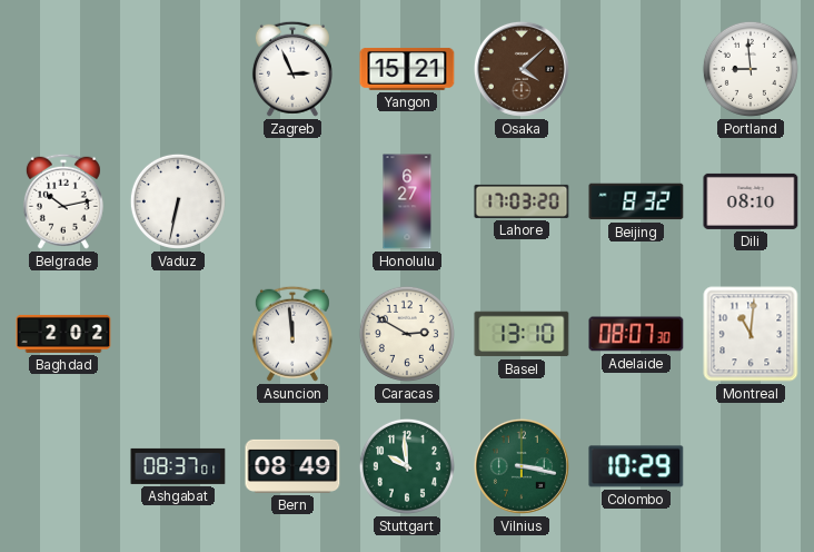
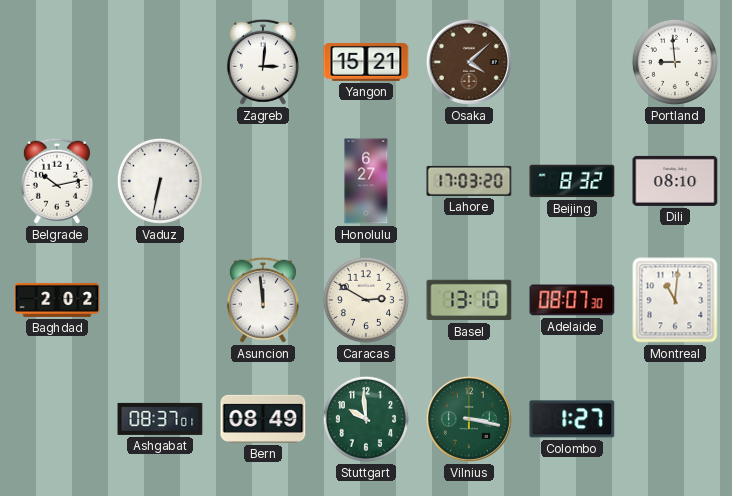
Zagreb: 2:56 -> 3:01
Colombo: 10:29 -> 1:27
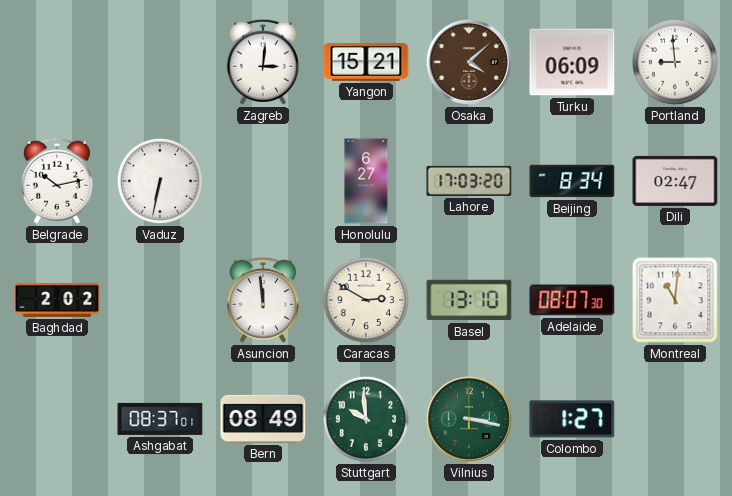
Turku: none -> 06:09
Beijing: 8:32 -> 8:34
Dili: 08:10 -> 02:47
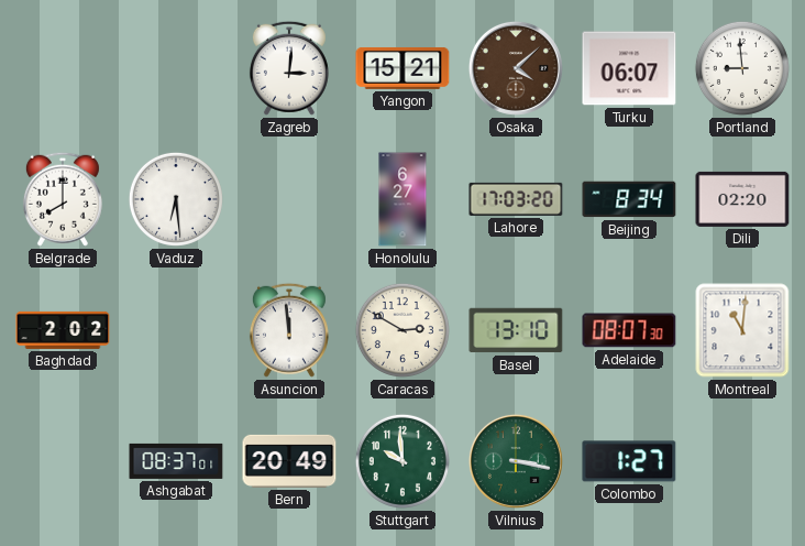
Turku: 06:09 -> 06:07
Belgrade: 10:13 -> 8:00
Vaduz: 6:32 -> 6:29
Dili: 02:47 -> 02:20
Bern: 08:49 -> 20:49
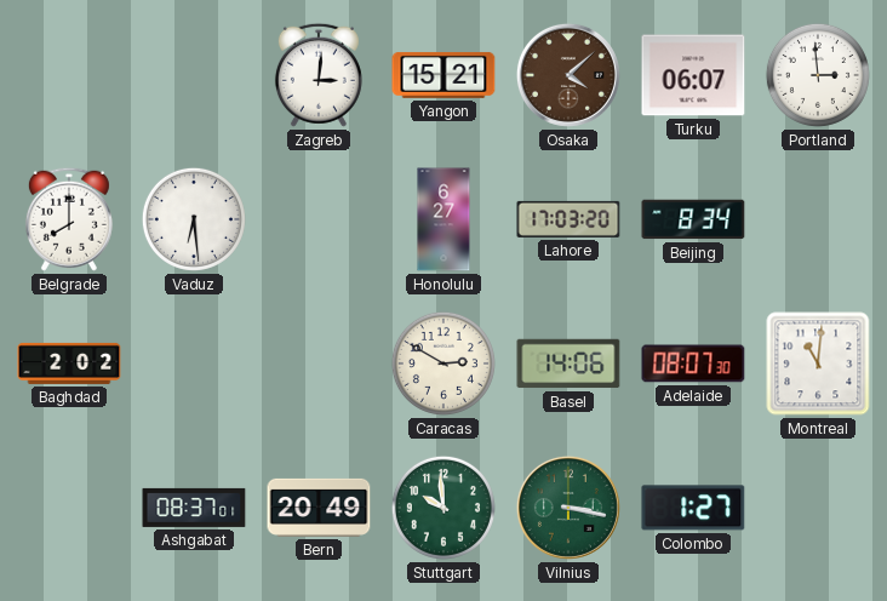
Portland: 8:59 -> 2:59
Dili: 02:20 -> none
Asuncion: 11:59 -> none
Basel: 13:10 -> 14:06
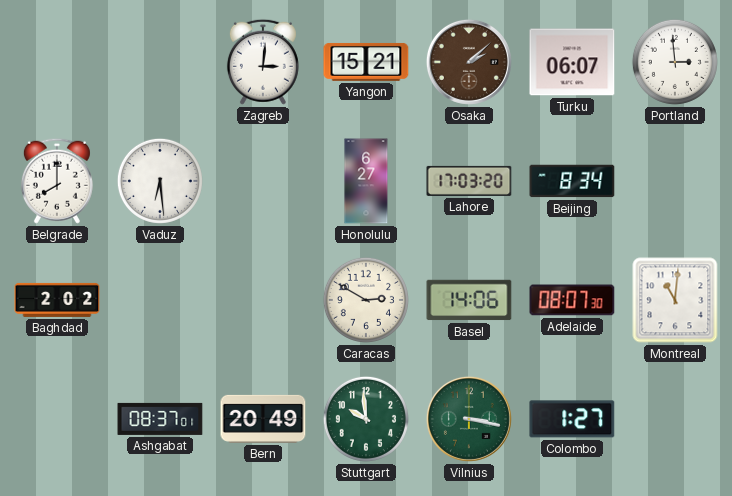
Osaka: 4:08 -> 2:08
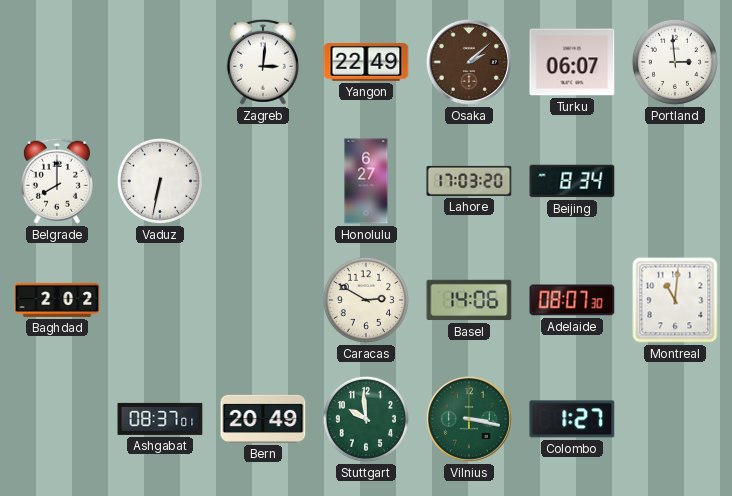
Yangon: 15:21 -> 22:49
Vaduz: 6:29 -> 6:32
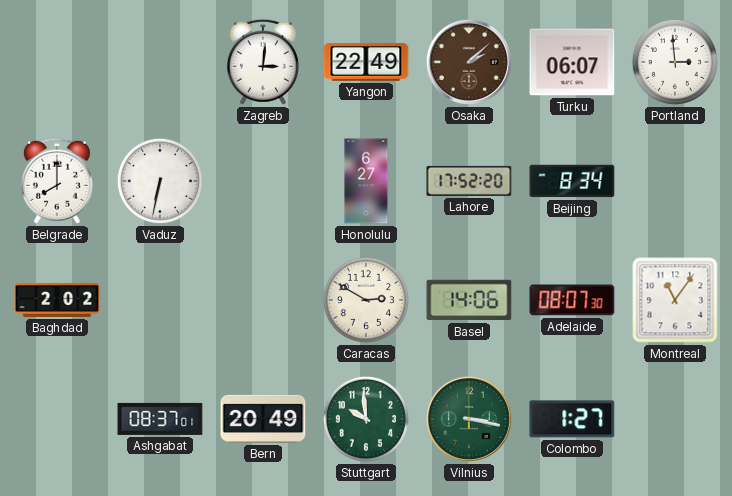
Lahore: 17:03 -> 17:52
Montreal: 11:01 -> 11:06
